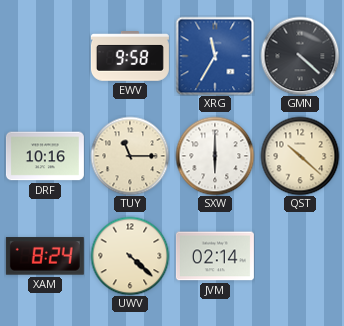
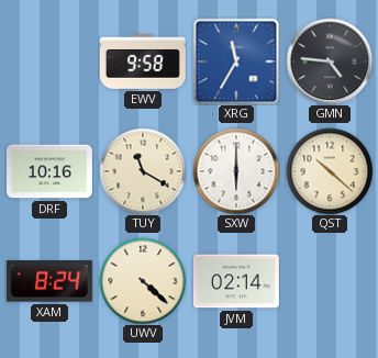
GMN: 4:22 -> 4:46
TUY: 11:15 -> 11:20
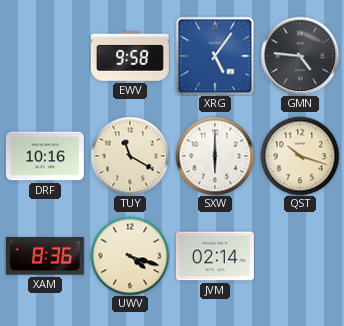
XRG: 11:35 -> 5:06
QST: 10:22 -> 10:18
XAM: 8:24 -> 8:36
UWV: 4:22 -> 4:18
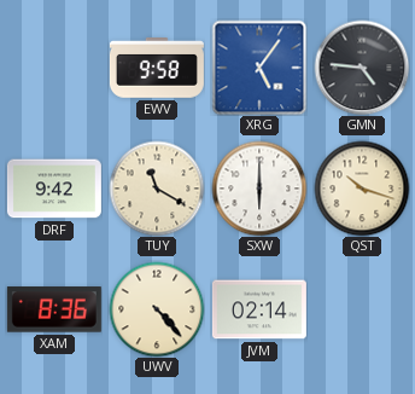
DRF: 10:16 -> 9:42
UWV: 4:18 -> 4:23
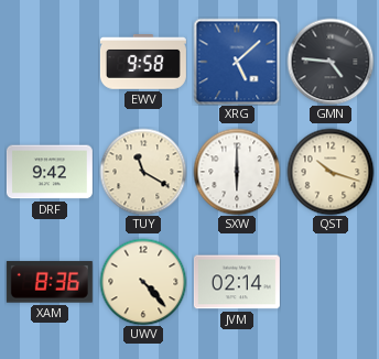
XRG: 5:06 -> 5:08
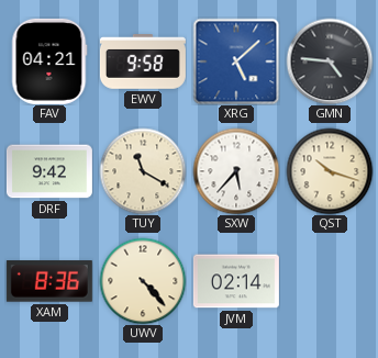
FAV: none -> 04:21
SXW: 6:00 -> 5:37
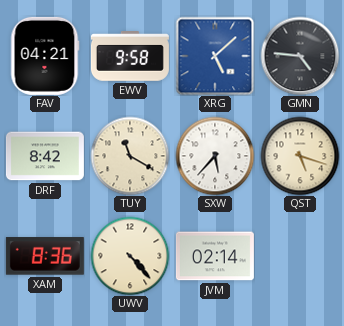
DRF: 9:42 -> 8:42
QST: 10:18 -> 5:18
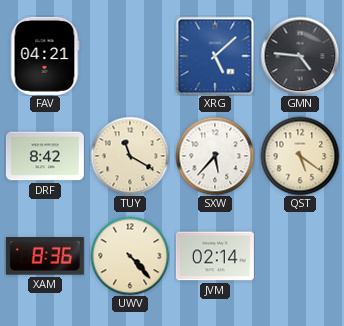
EWV: 9:58 -> none
QST: 5:18 -> 5:21
